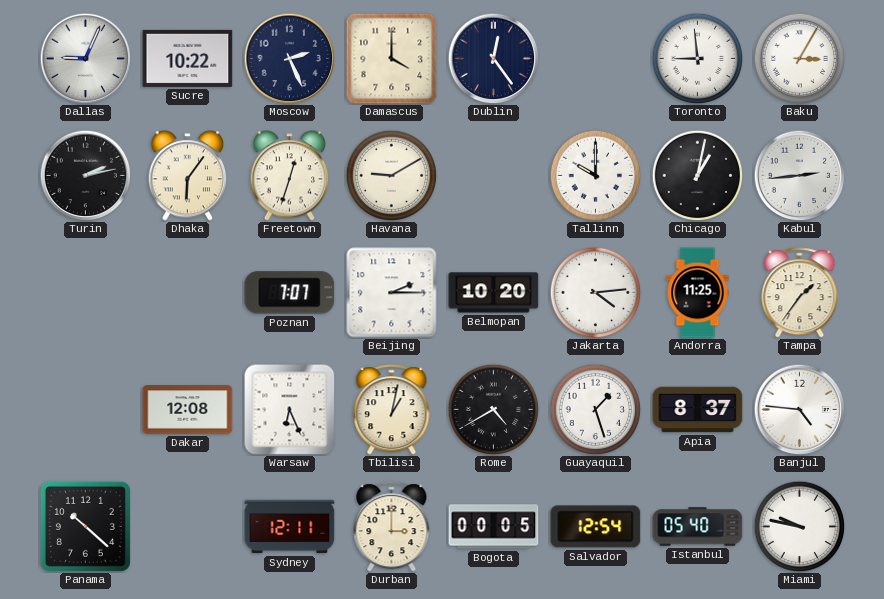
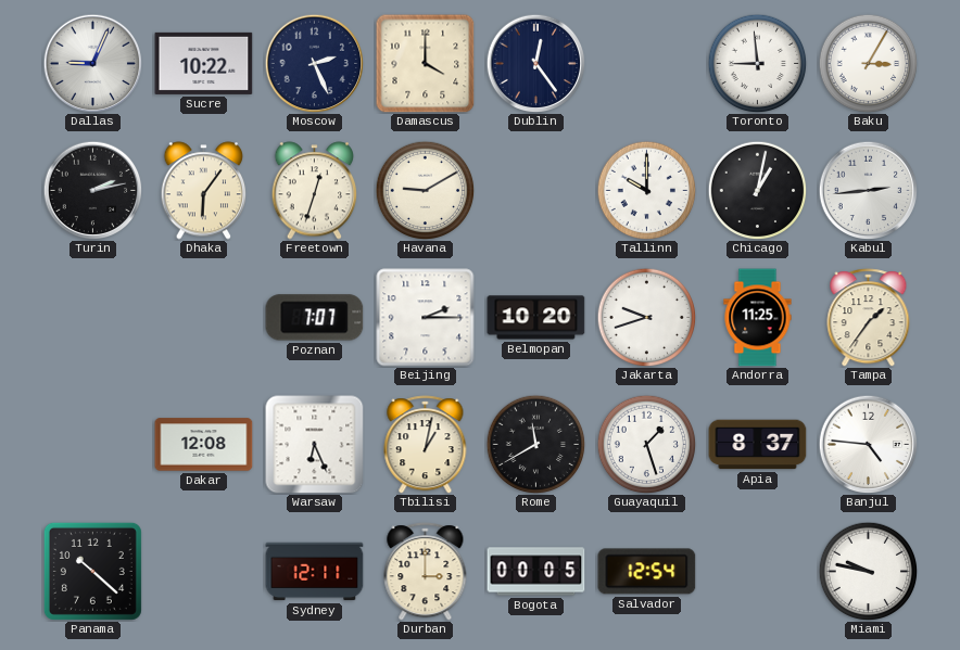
Jakarta: 4:14 -> 9:42
Rome: 4:40 -> 11:40
Istanbul: 05:40 -> none
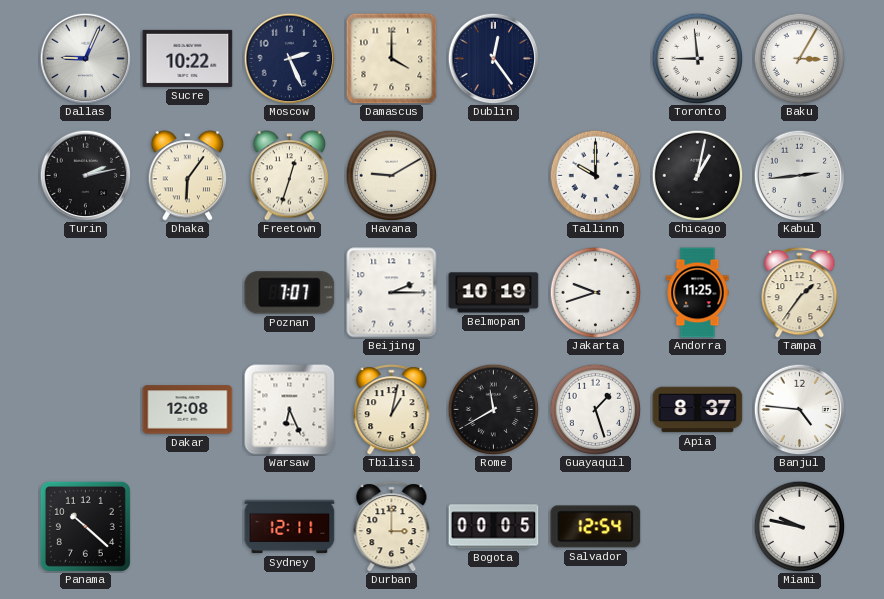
Belmopan: 10:20 -> 10:19
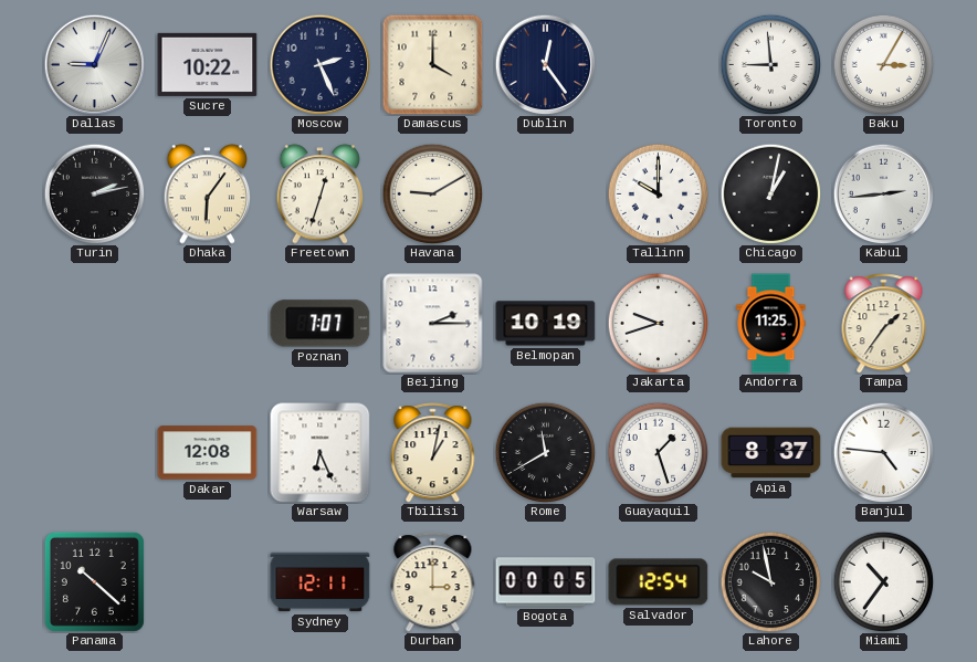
Lahore: none -> 9:58
Miami: 9:47 -> 10:36
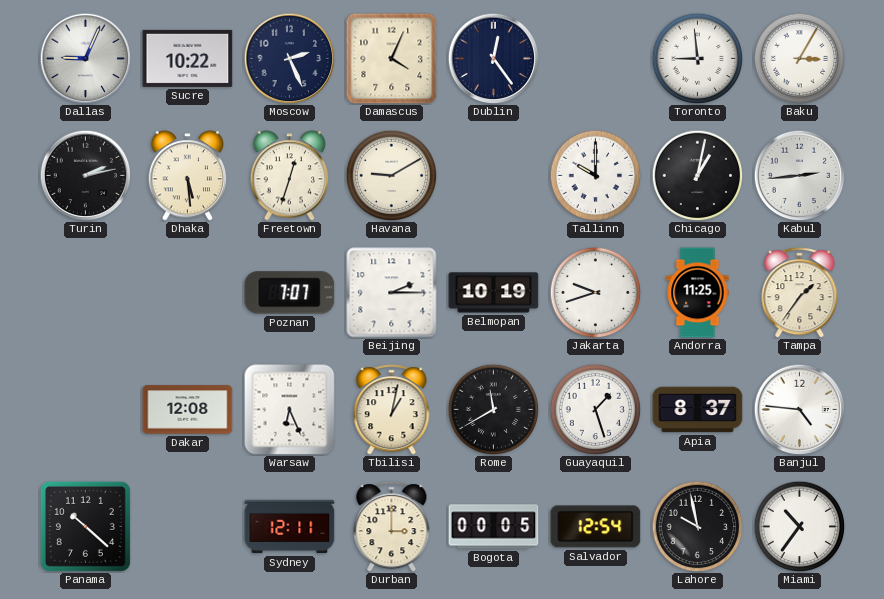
Damascus: 4:00 -> 4:04
Dhaka: 6:06 -> 5:29
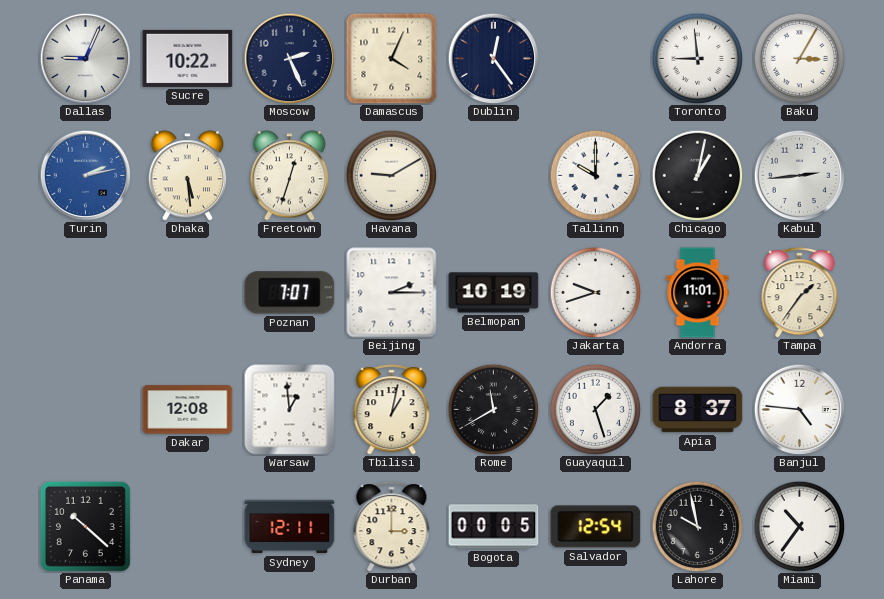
Turin dial: black -> blue
Andorra: 11:25 -> 11:01
Warsaw: 6:26 -> 12:59
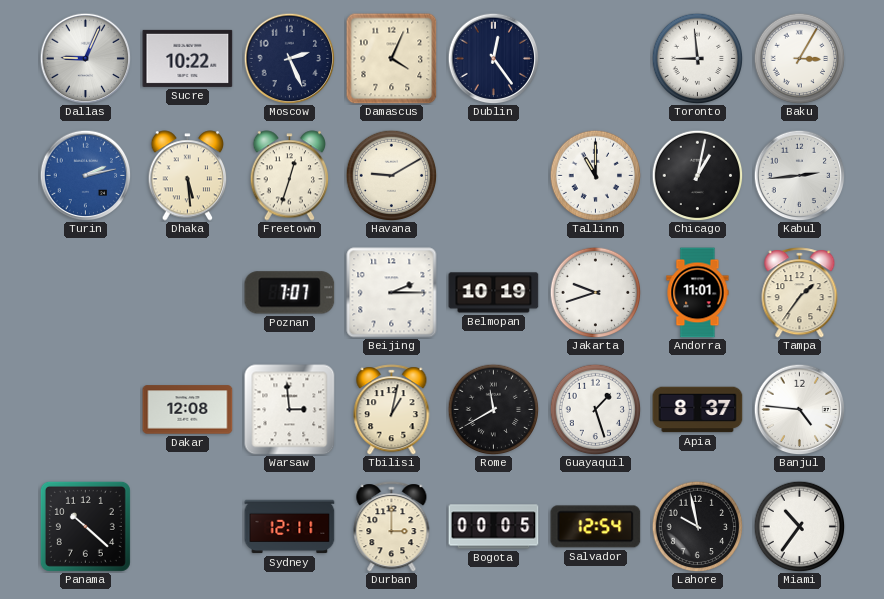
Tallinn: 10:00 -> 11:00
Warsaw: 12:59 -> 2:59
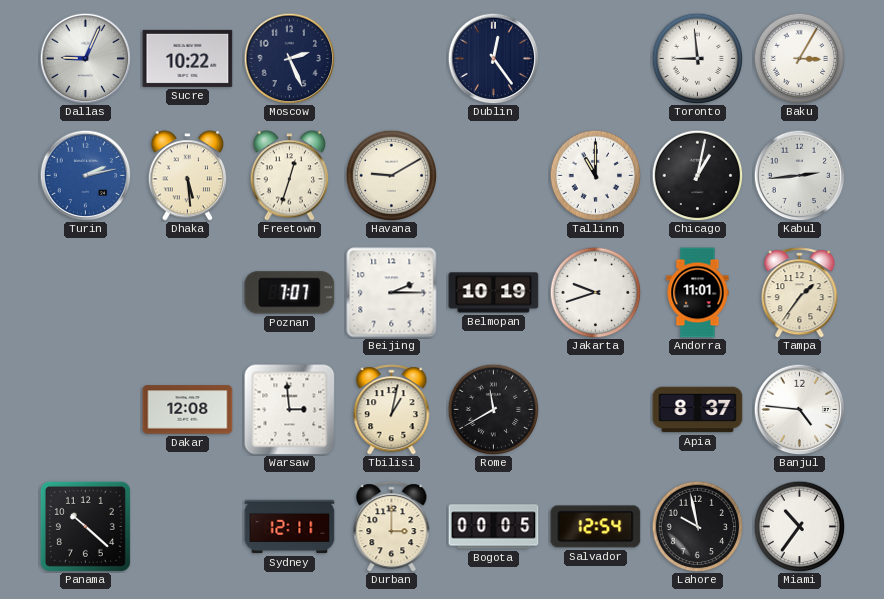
Damascus: 4:04 -> none
Guayaquil: 1:27 -> none
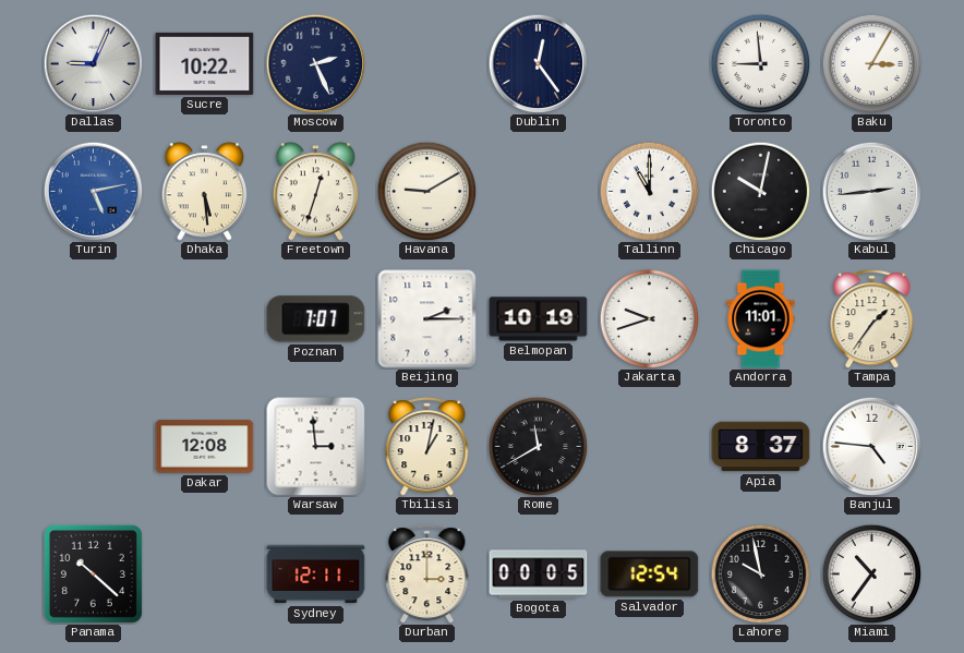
Turin: 2:13 -> 5:13
Chicago: 1:02 -> 10:02
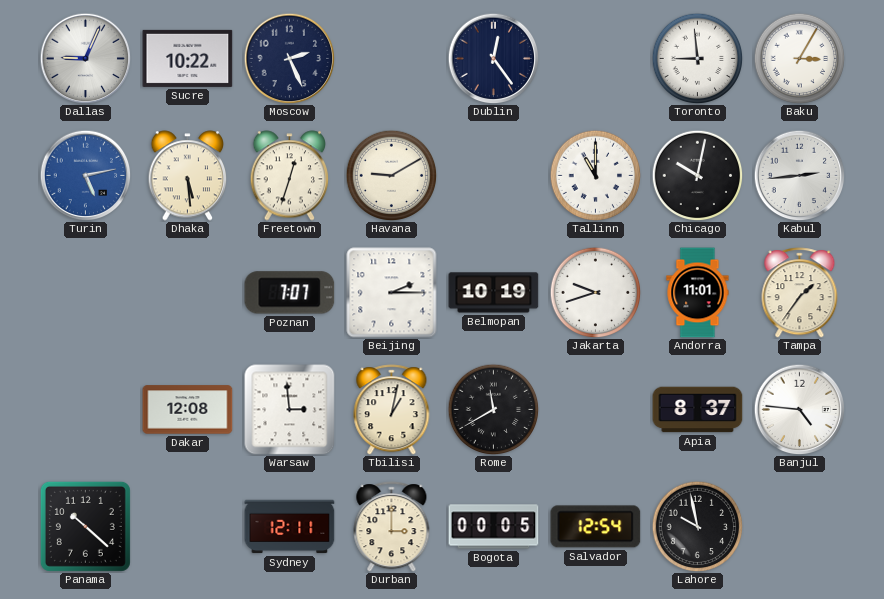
Miami: 10:36 -> none
